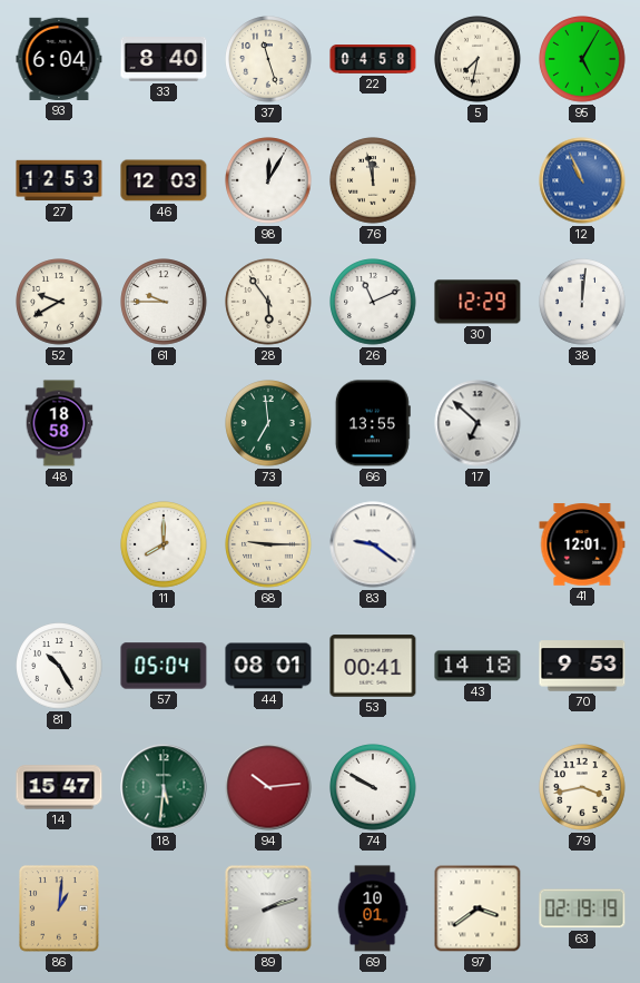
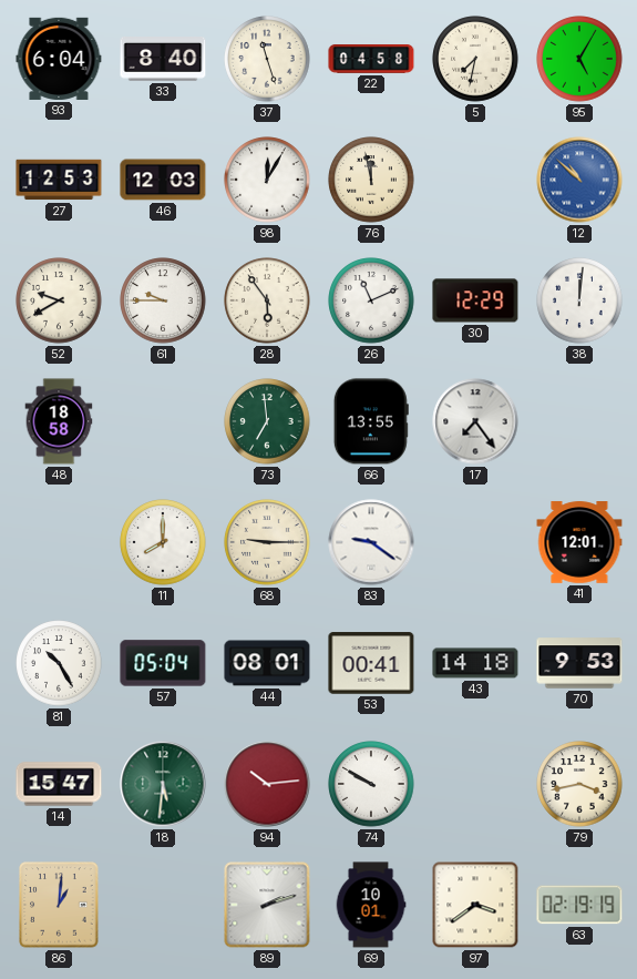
12: 10:56 -> 10:52
17: 6:52 -> 7:24
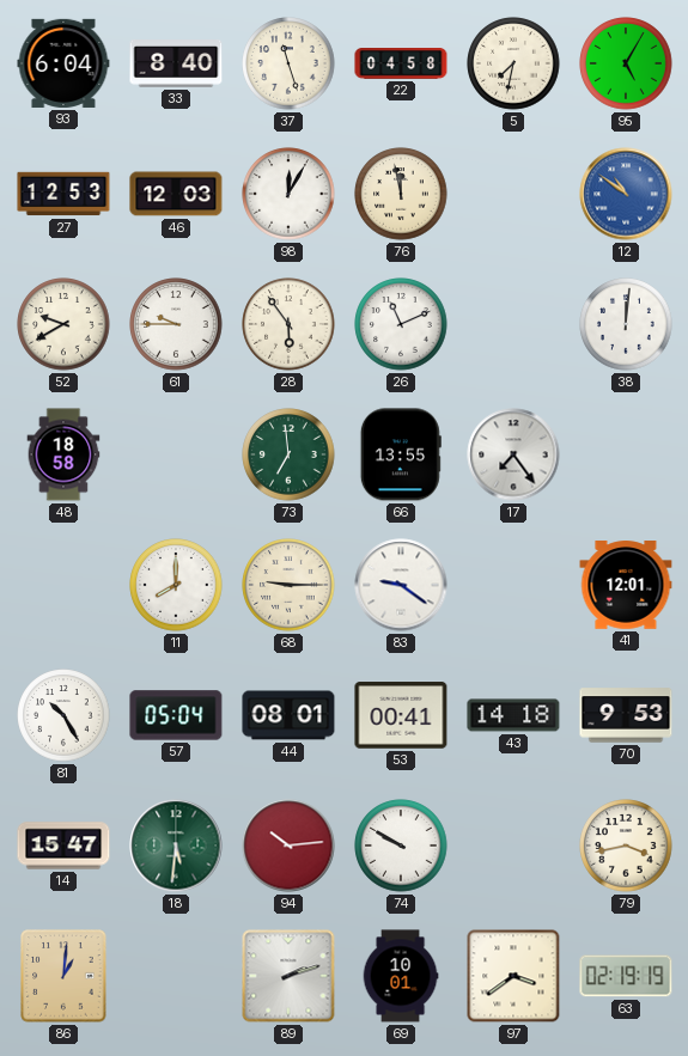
12: 10:52 -> 10:51
30: 12:29 -> none
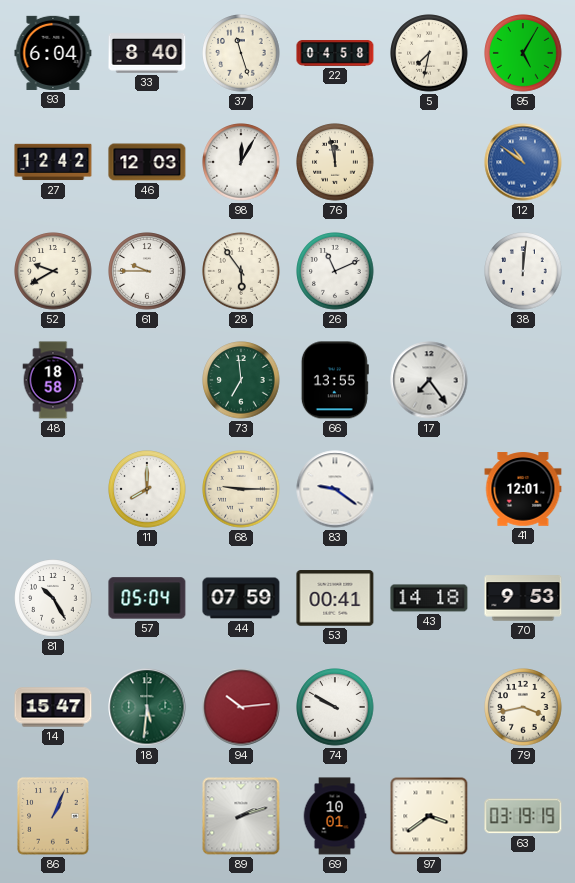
27: 12:53 -> 12:42
44: 08:01 -> 07:59
86: 1:01 -> 1:04
63: 02:19 -> 03:19
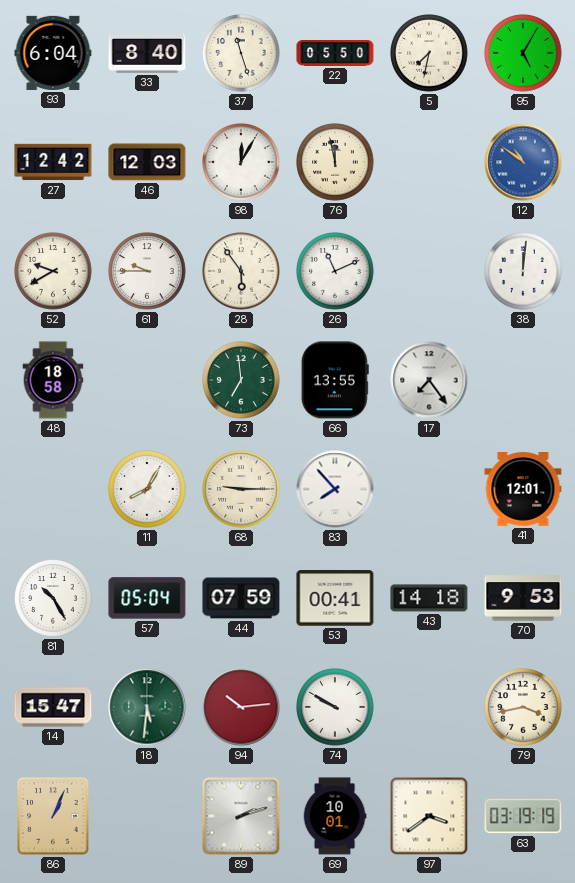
22: 04:58 -> 05:50
11: 8:00 -> 8:05
83: 9:21 -> 7:53
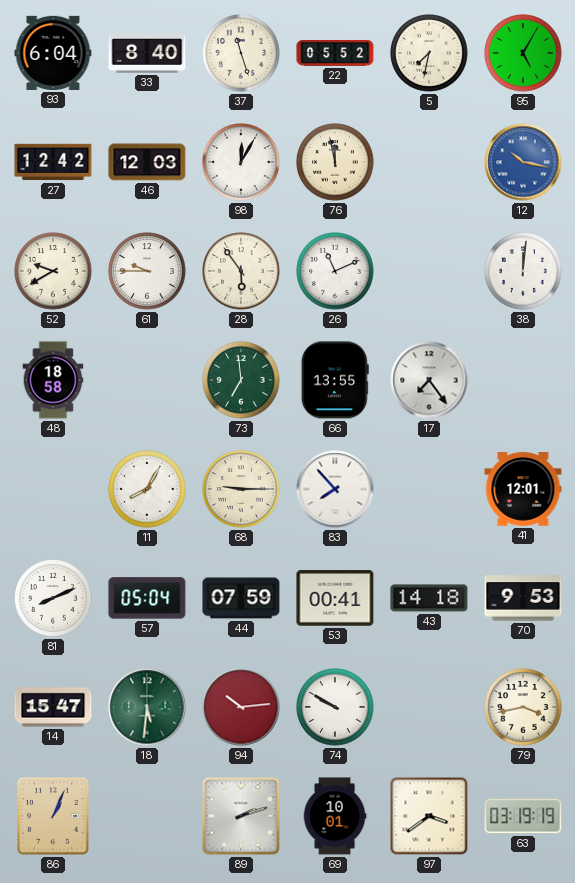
22: 05:50 -> 05:52
12: 10:51 -> 10:17
81: 10:25 -> 8:11
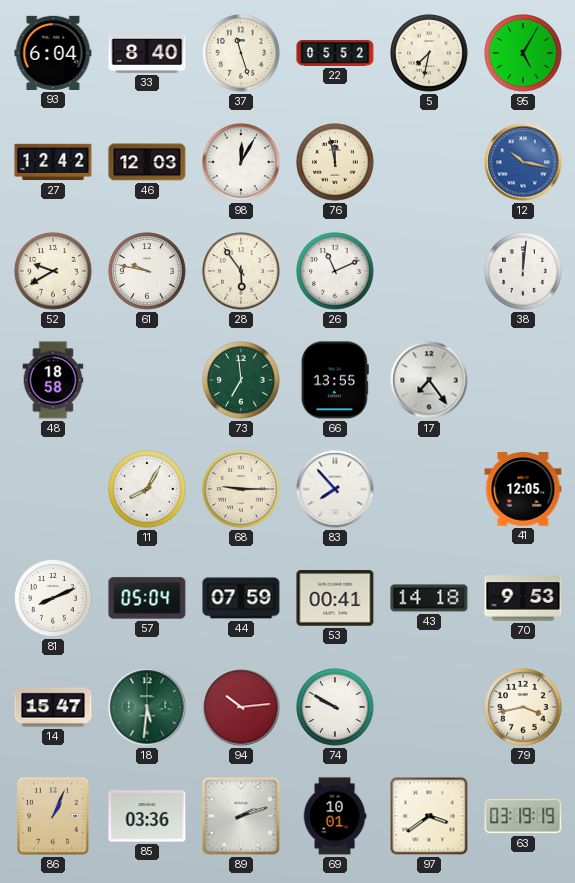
61: 9:45 -> 9:47
41: 12:01 -> 12:05
85: none -> 03:36
